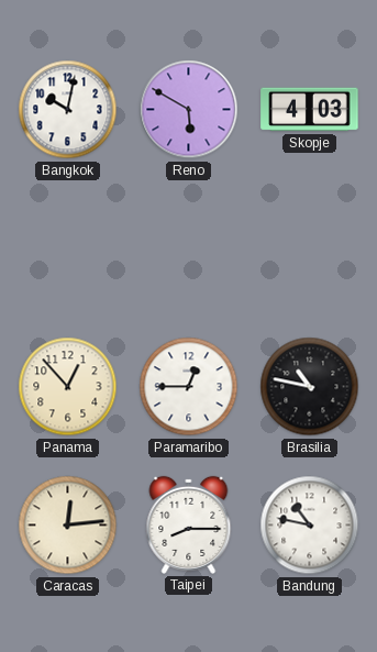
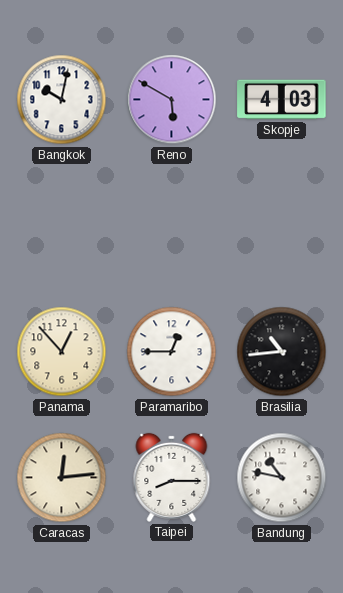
Brasilia: 10:47 -> 10:44
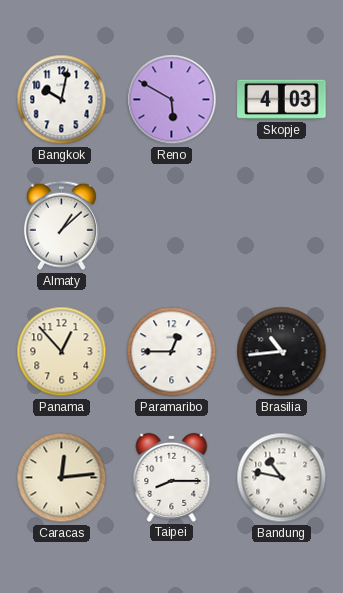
Almaty: none -> 1:08
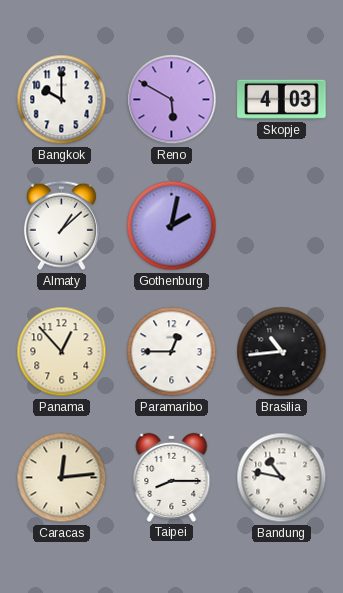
Bangkok: 10:02 -> 10:00
Gothenburg: none -> 2:02
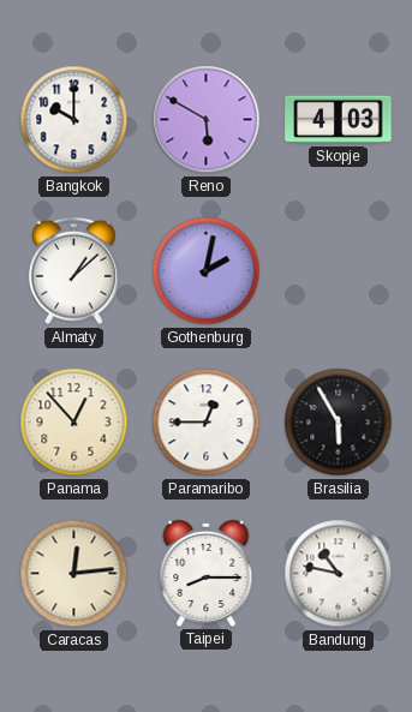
Brasilia: 10:44 -> 5:55
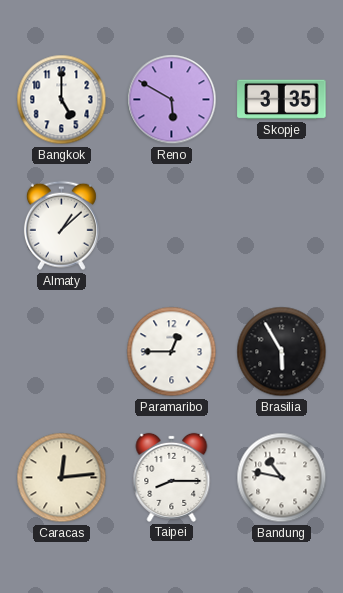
Bangkok: 10:00 -> 5:00
Skopje: 4:03 -> 3:35
Gothenburg: 2:02 -> none
Panama: 12:53 -> none
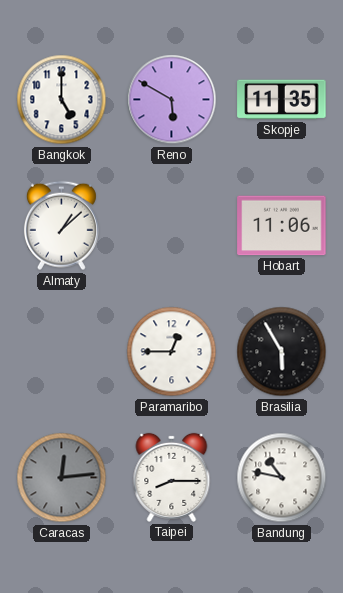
Skopje: 3:35 -> 11:35
Hobart: none -> 11:06
Caracas dial: cream -> grey
